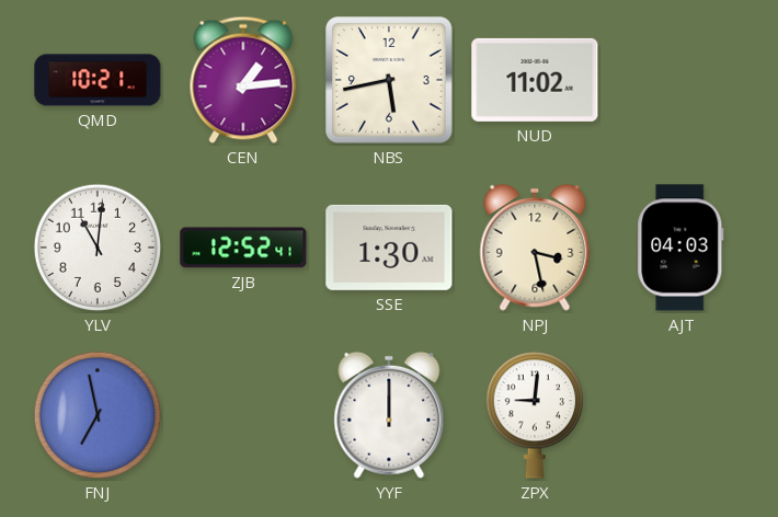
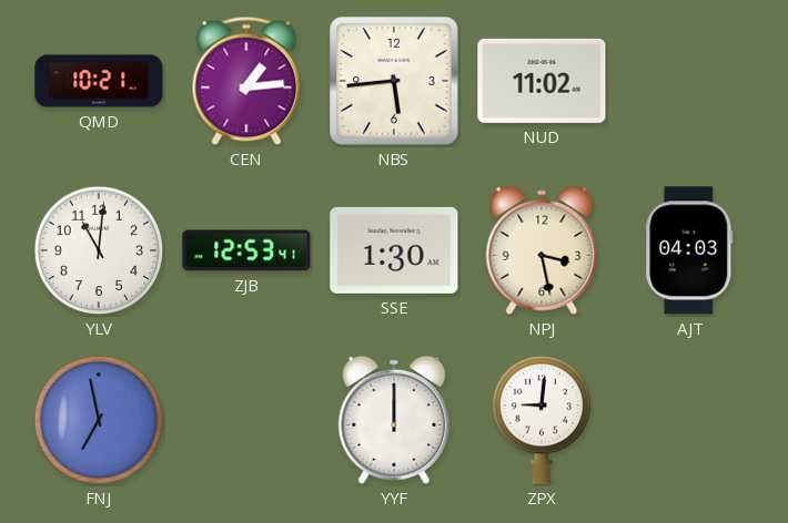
NBS: 5:43 -> 5:44
ZJB: 12:52 -> 12:53
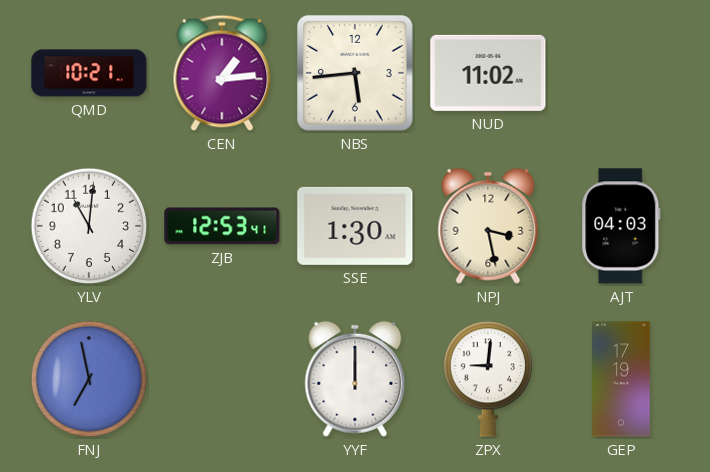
GEP: none -> 17:19
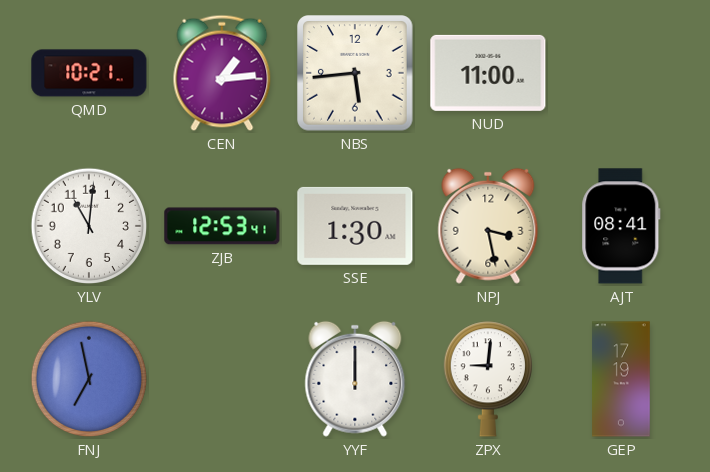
NUD: 11:02 -> 11:00
AJT: 04:03 -> 08:41
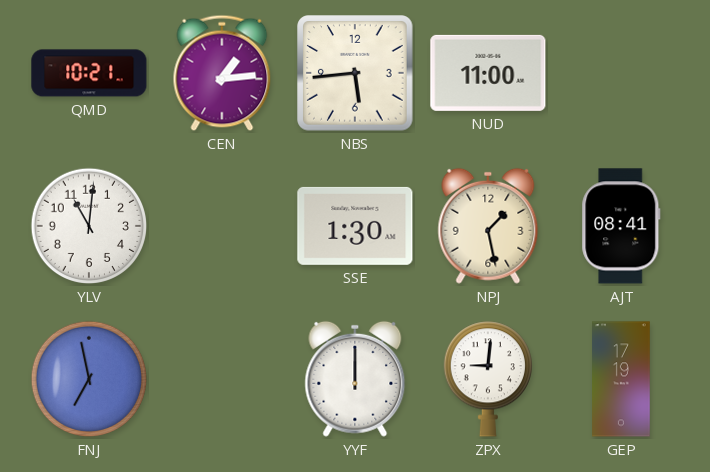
ZJB: 12:53 -> none
NPJ: 3:28 -> 1:28
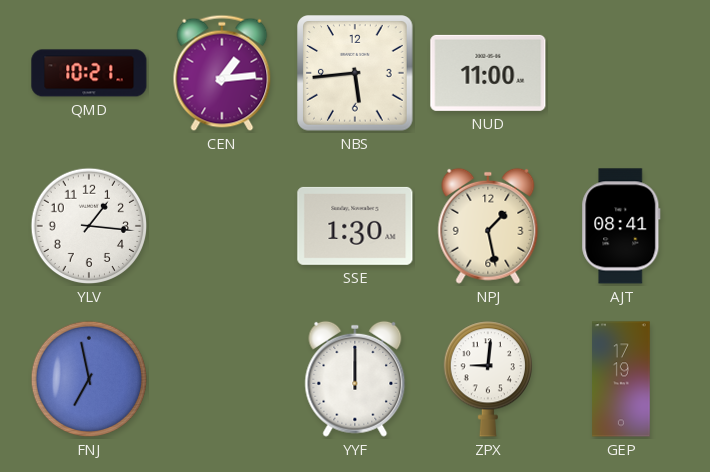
YLV: 11:01 -> 1:16
